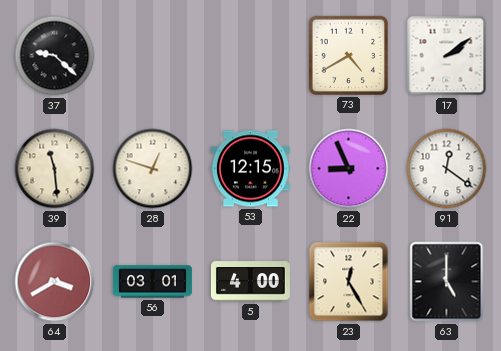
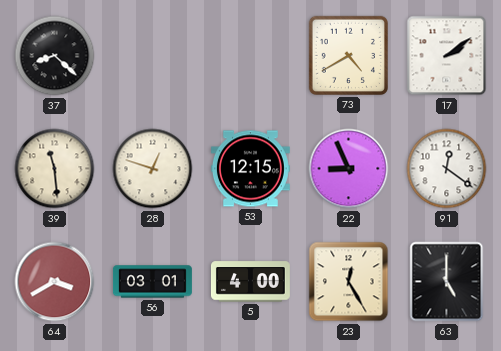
37: 9:22 -> 8:22
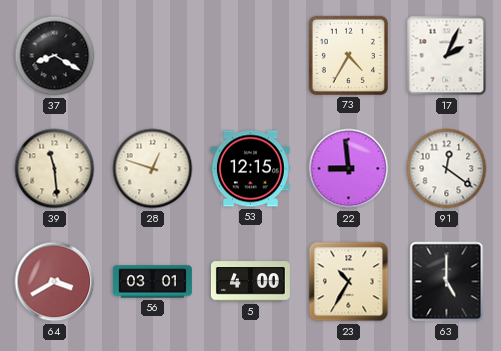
37: 8:22 -> 8:20
73: 4:40 -> 4:35
17: 2:09 -> 2:04
22: 8:56 -> 8:59
23: 12:25 -> 10:35
